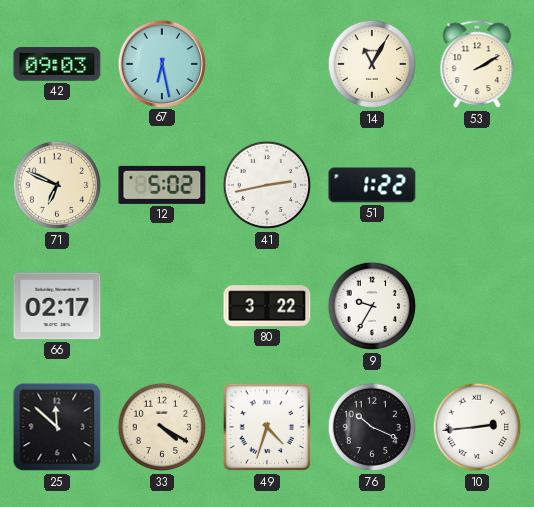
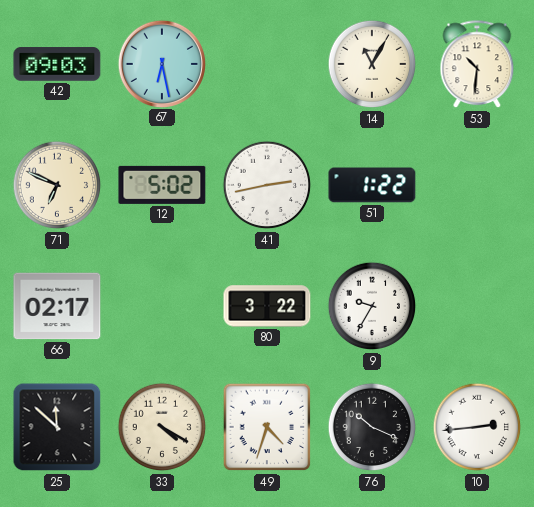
53: 2:10 -> 10:31
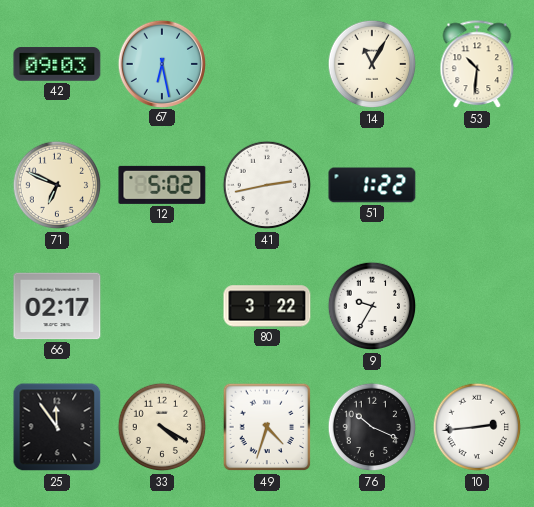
25: 11:52 -> 11:54
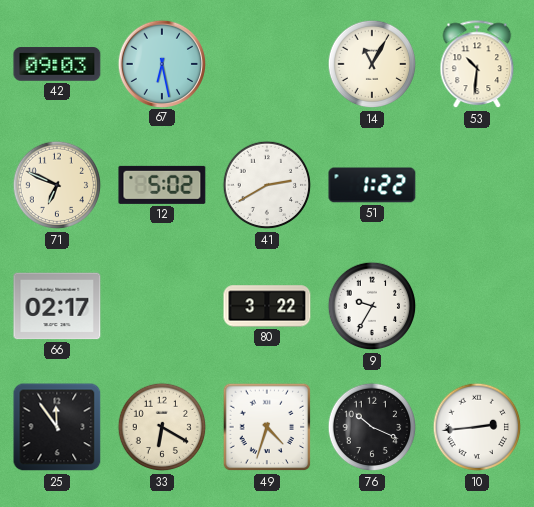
41: 2:43 -> 2:40
33: 4:20 -> 6:20
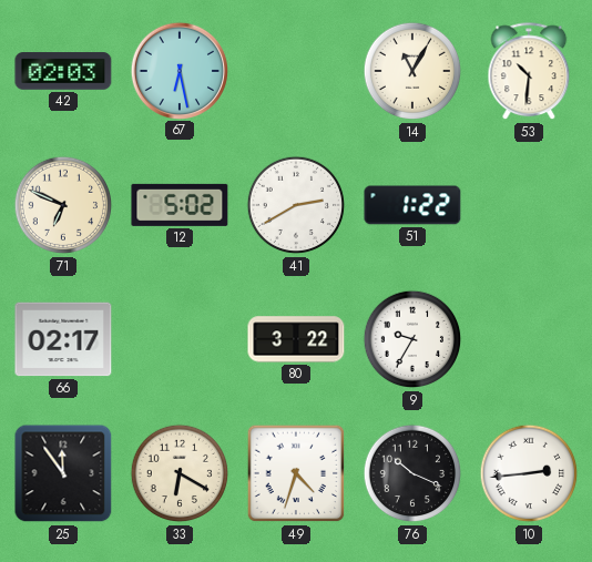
42: 09:03 -> 02:03
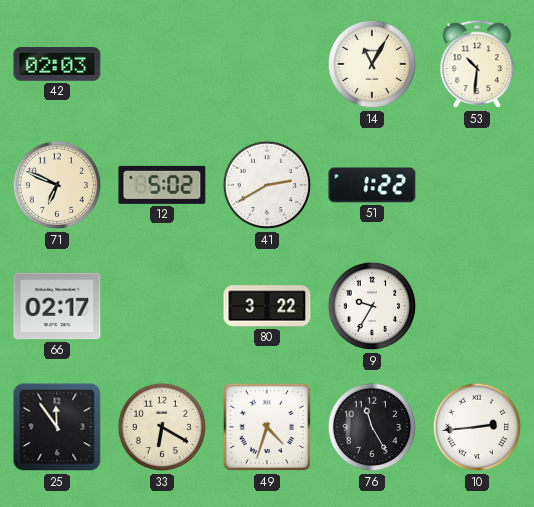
67: 6:28 -> none
76: 10:19 -> 11:25
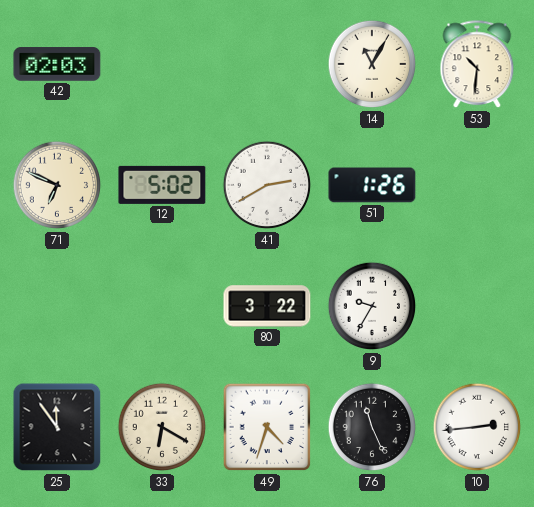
51: 1:22 -> 1:26
66: 02:17 -> none
76: 11:25 -> 11:26
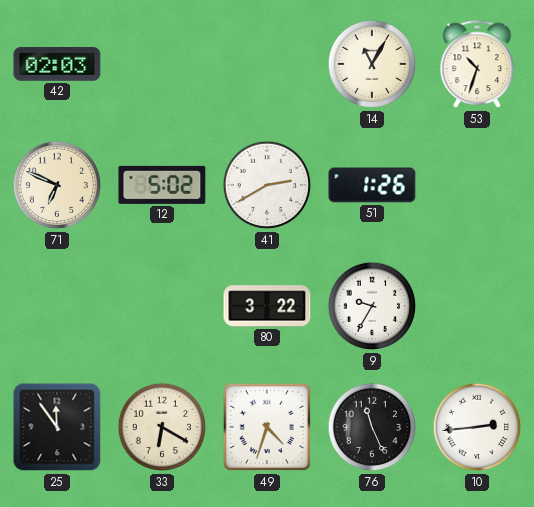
53: 10:31 -> 10:33
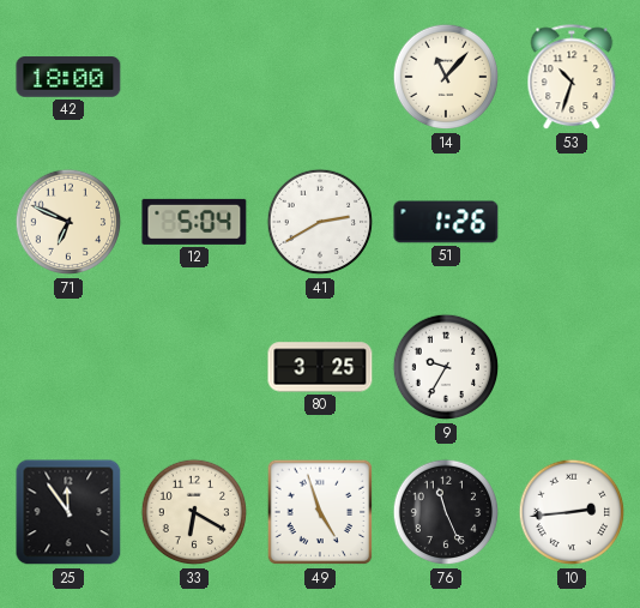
42: 02:03 -> 18:00
14: 11:05 -> 11:07
12: 5:02 -> 5:04
80: 3:22 -> 3:25
49: 4:33 -> 4:57
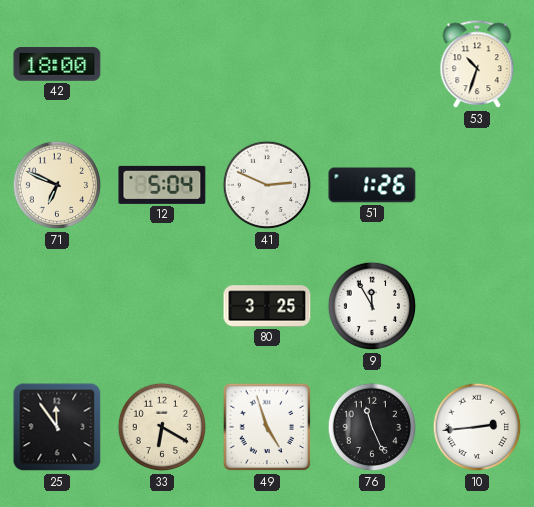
14: 11:07 -> none
41: 2:40 -> 2:49
9: 9:35 -> 11:55
